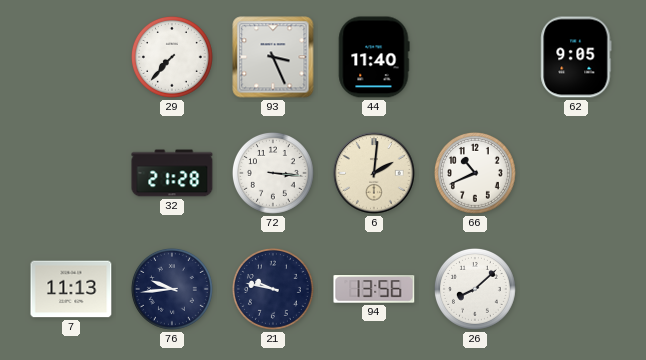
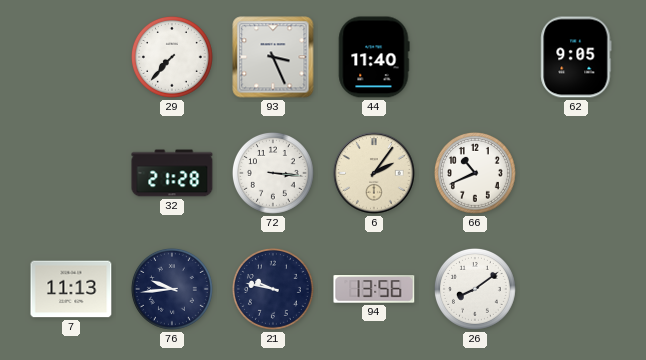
6: 2:01 -> 2:06
26: 8:08 -> 8:09
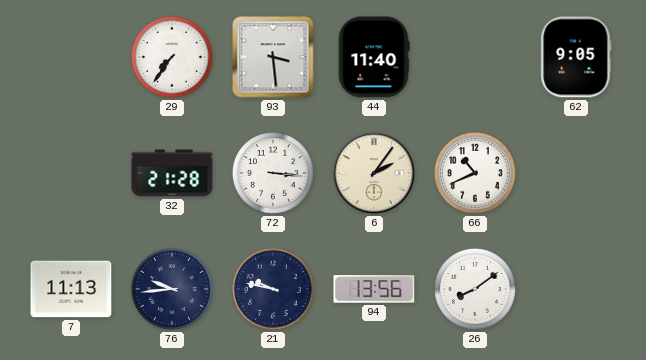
29: 7:37 -> 7:36
93: 3:26 -> 3:29
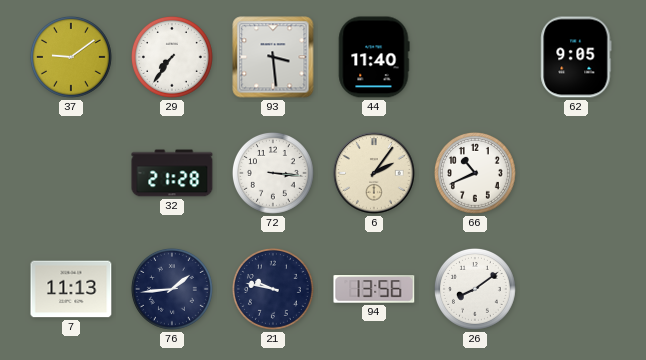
37: none -> 9:09
76: 9:44 -> 1:44
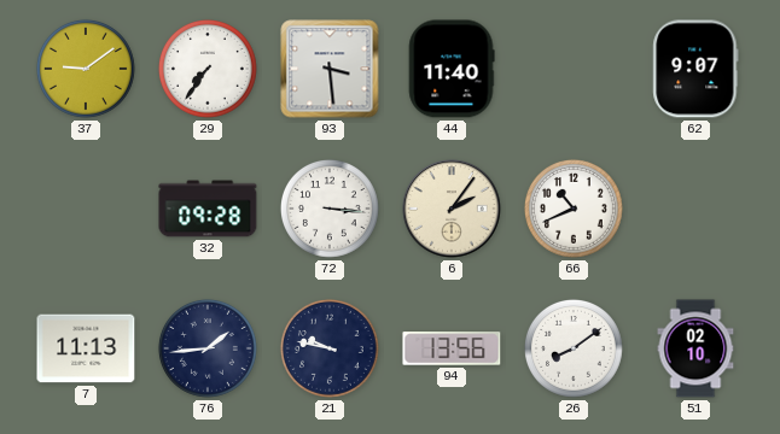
62: 9:05 -> 9:07
32: 21:28 -> 09:28
51: none -> 02:10
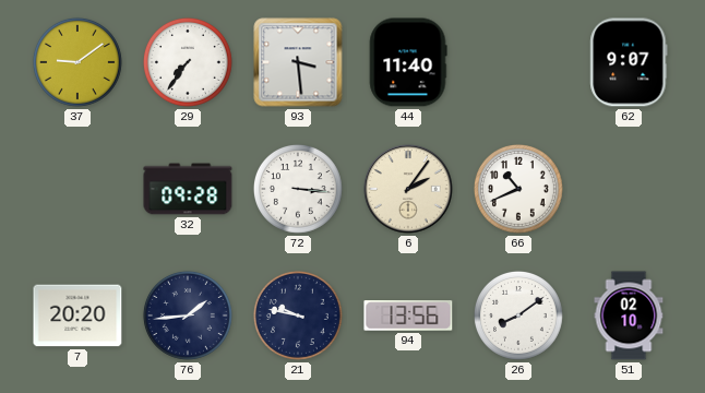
7: 11:13 -> 20:20
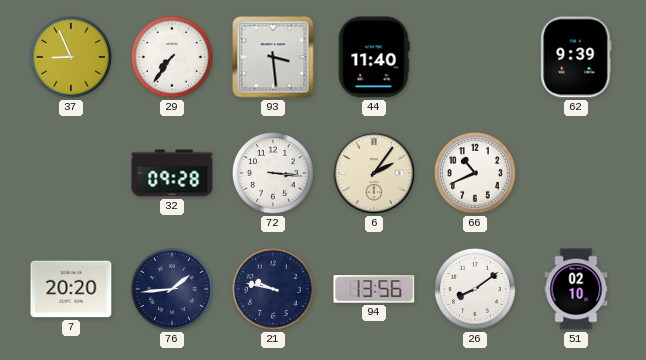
37: 9:09 -> 8:56
62: 9:07 -> 9:39
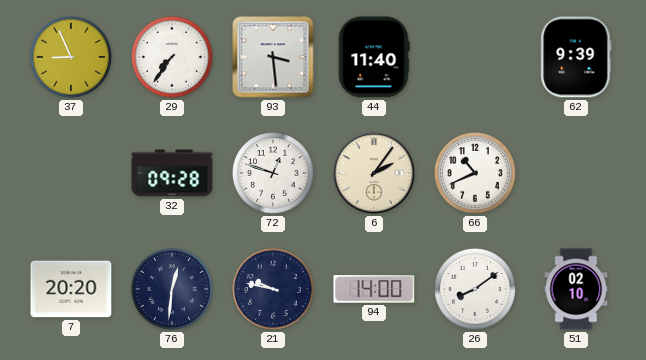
72: 3:16 -> 12:48
76: 1:44 -> 12:31
94: 13:56 -> 14:00
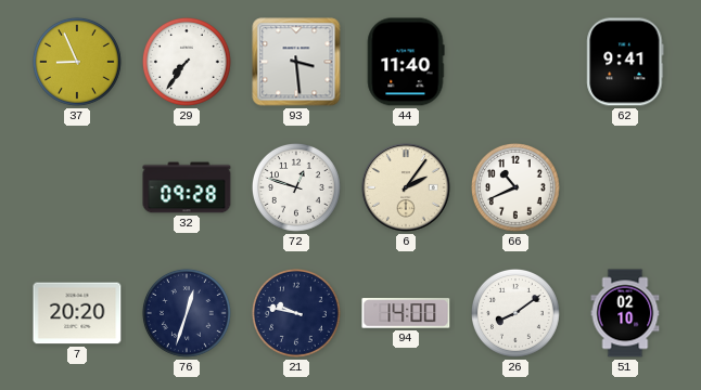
62: 9:39 -> 9:41
76: 12:31 -> 12:33
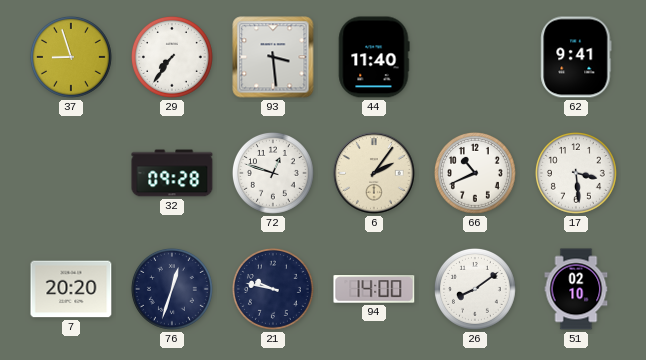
37: 8:56 -> 8:57
17: none -> 3:29
